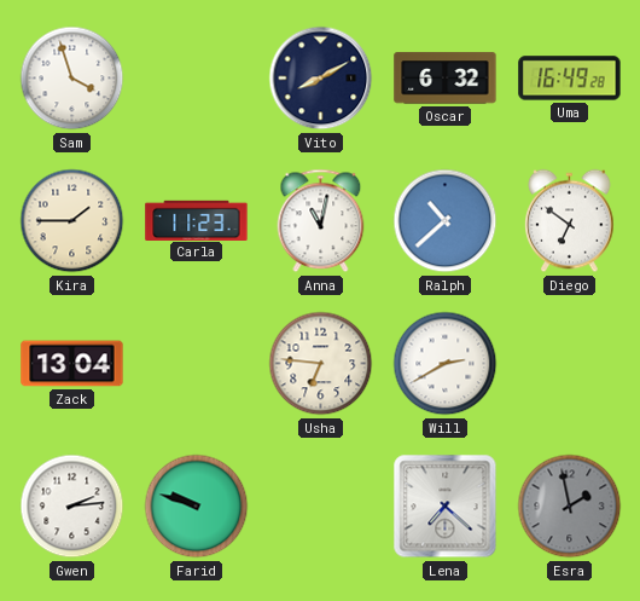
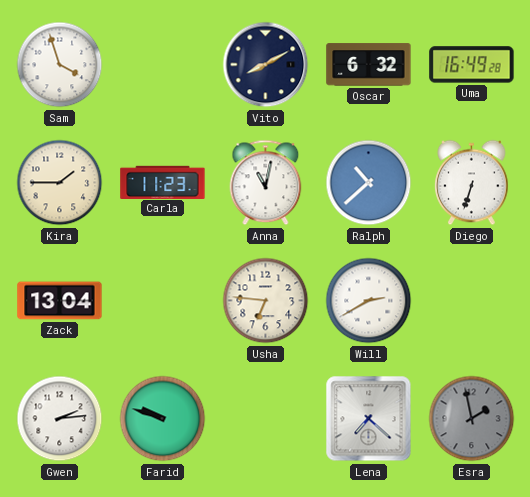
Diego: 6:51 -> 6:33
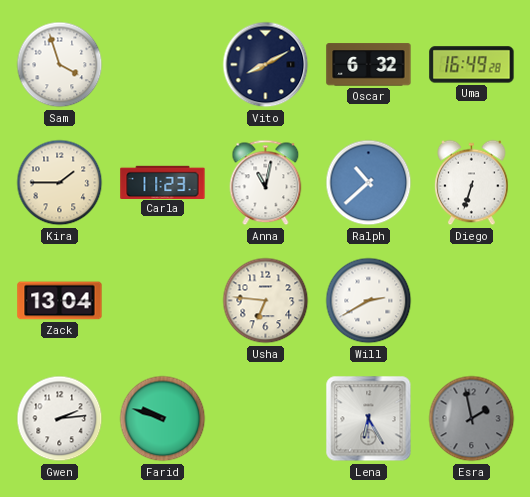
Lena: 7:22 -> 6:25
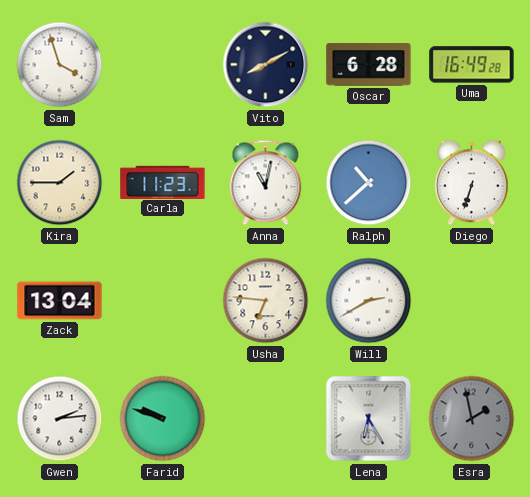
Oscar: 6:32 -> 6:28
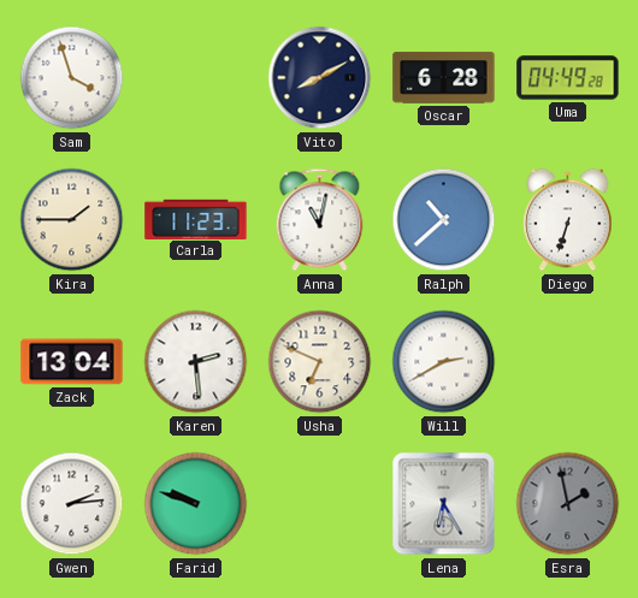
Uma: 16:49 -> 04:49
Karen: none -> 2:29
Usha: 6:46 -> 6:49
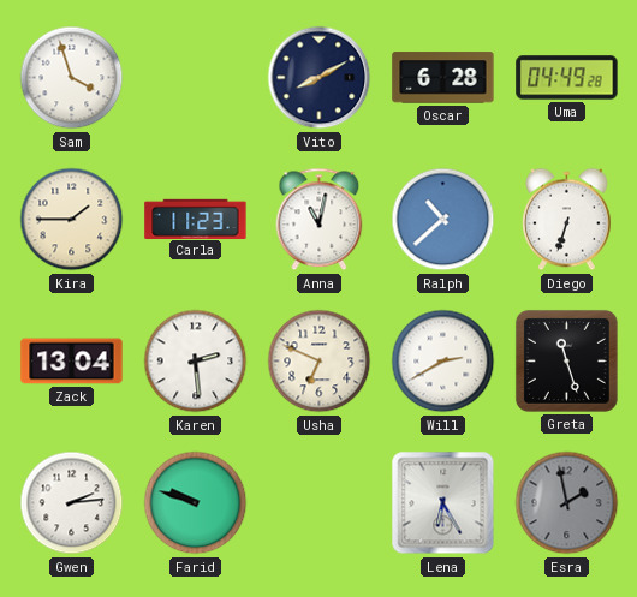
Greta: none -> 11:27
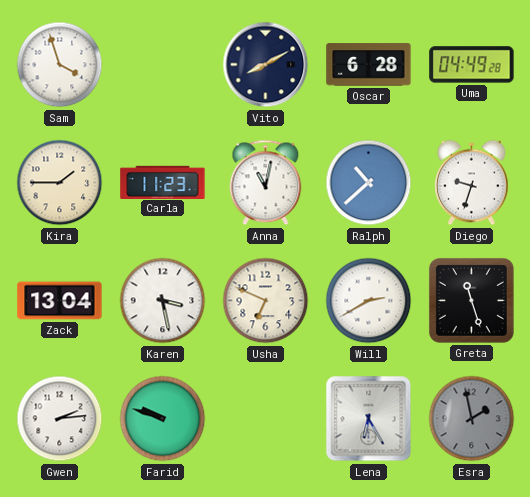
Diego: 6:33 -> 9:33
Karen: 2:29 -> 3:28
